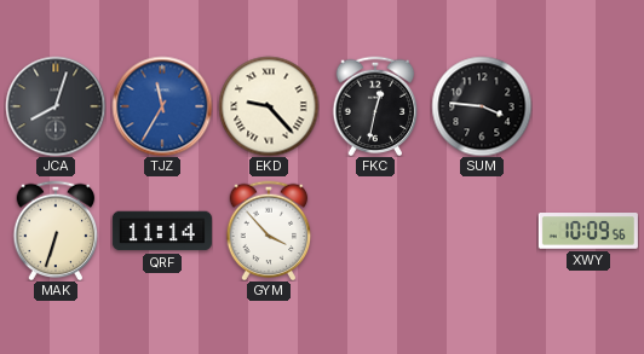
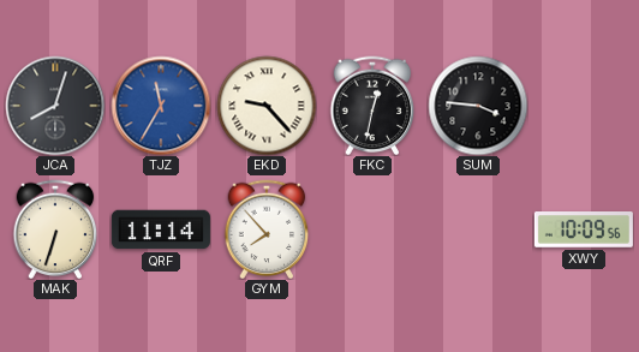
GYM: 3:53 -> 7:53
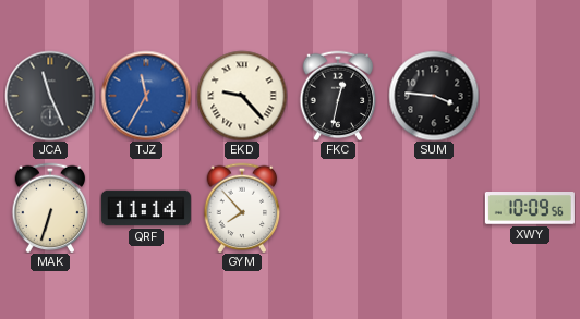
JCA: 8:03 -> 11:26
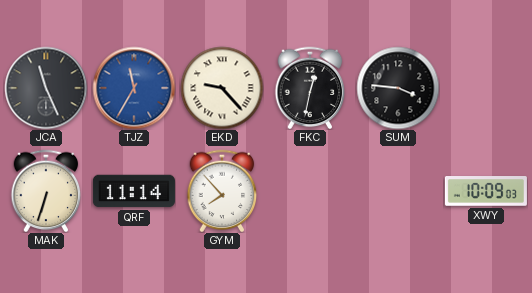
XWY: 10:09:56 -> 10:09:03
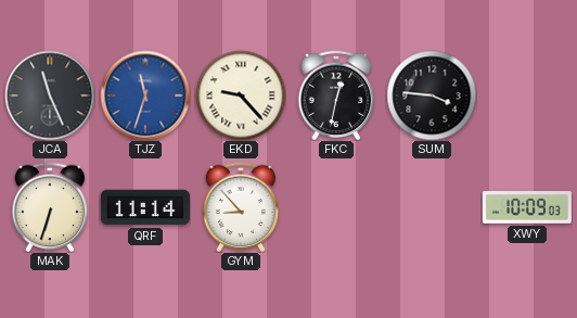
TJZ: 11:35 -> 11:33
GYM: 7:53 -> 8:53
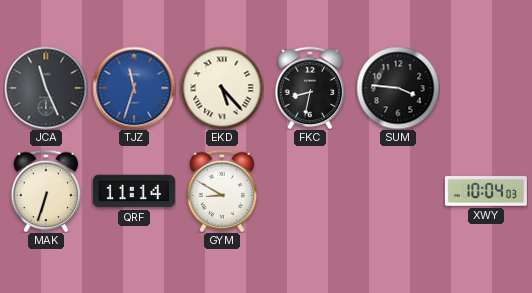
EKD: 9:23 -> 5:23
FKC: 12:32 -> 8:32
GYM: 8:53 -> 8:50
XWY: 10:09 -> 10:04
